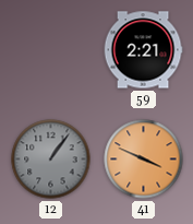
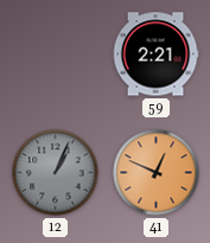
12: 1:06 -> 1:04
41: 3:49 -> 12:49
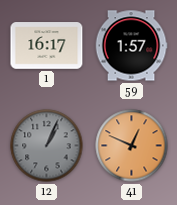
1: none -> 16:17
59: 2:21 -> 1:57
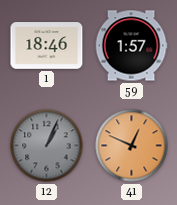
1: 16:17 -> 18:46
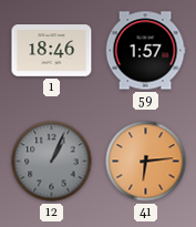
41: 12:49 -> 6:14
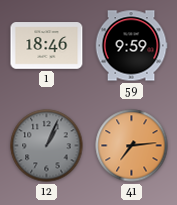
59: 1:57 -> 9:59
41: 6:14 -> 7:14
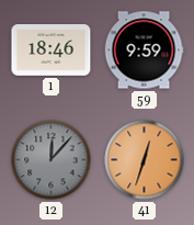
12: 1:04 -> 12:07
41: 7:14 -> 12:33
